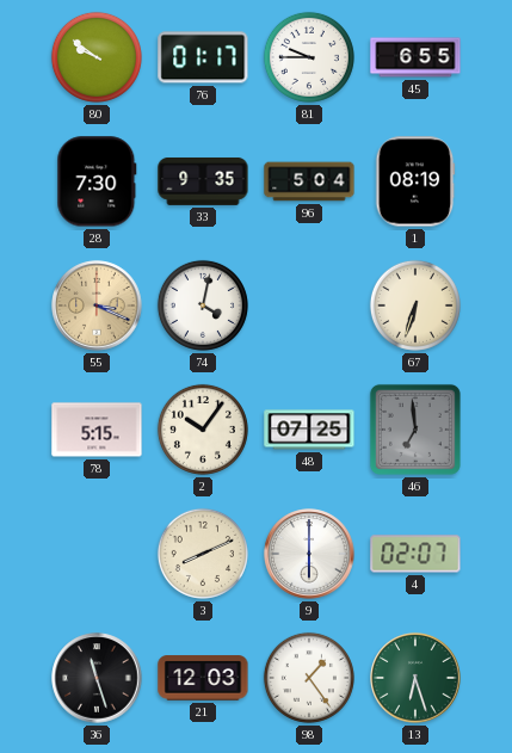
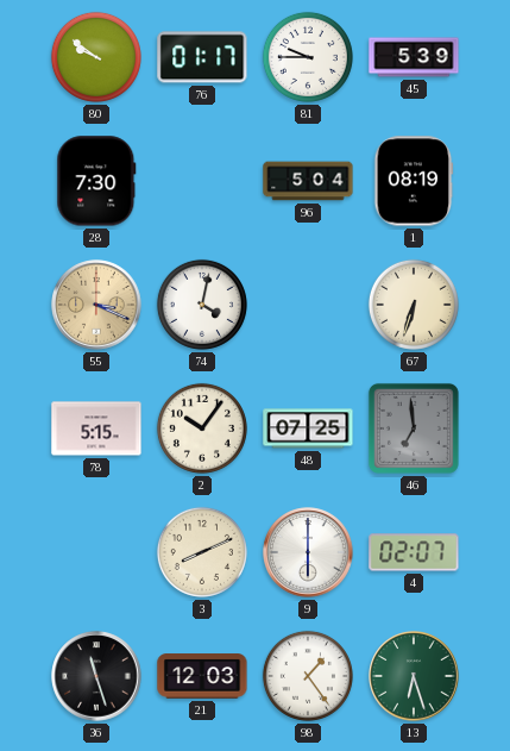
45: 6:55 -> 5:39
33: 9:35 -> none
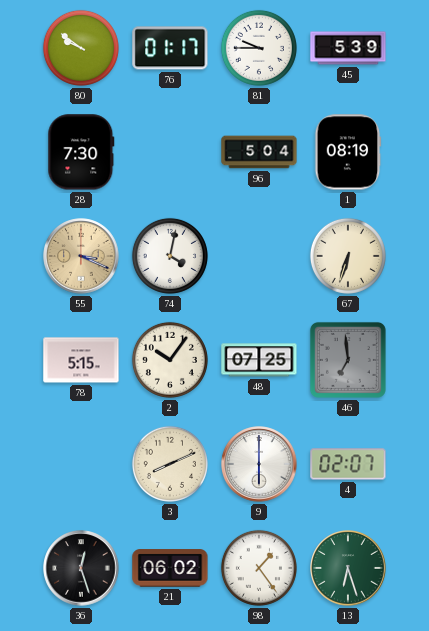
36: 11:27 -> 12:27
21: 12:03 -> 06:02
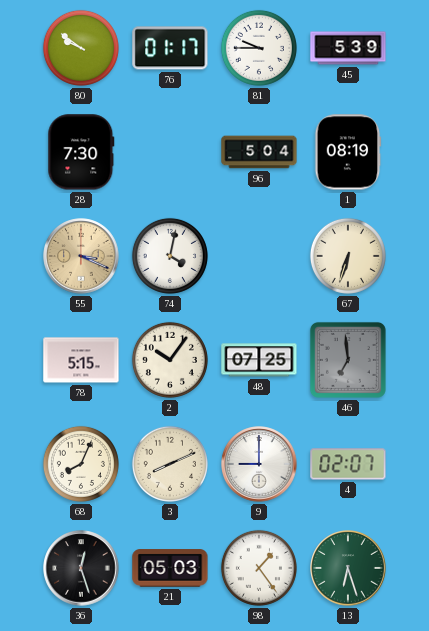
68: none -> 8:04
9: 6:00 -> 9:00
21: 06:02 -> 05:03
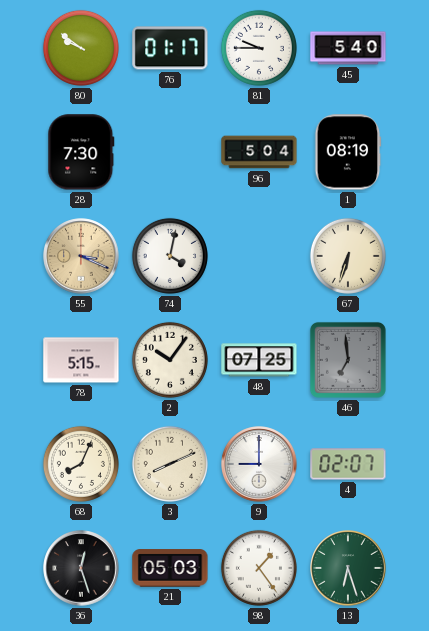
45: 5:39 -> 5:40
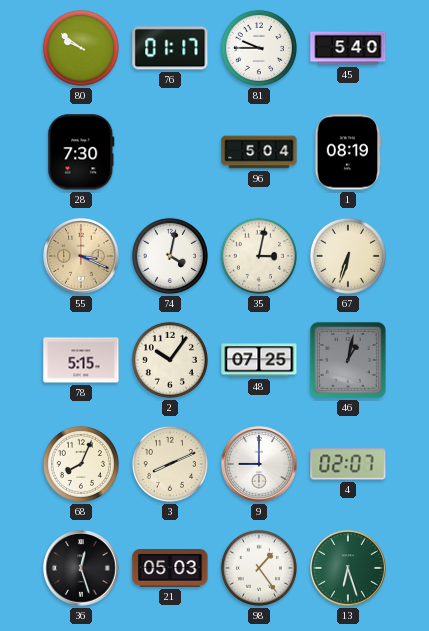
35: none -> 3:02
46: 6:59 -> 1:02
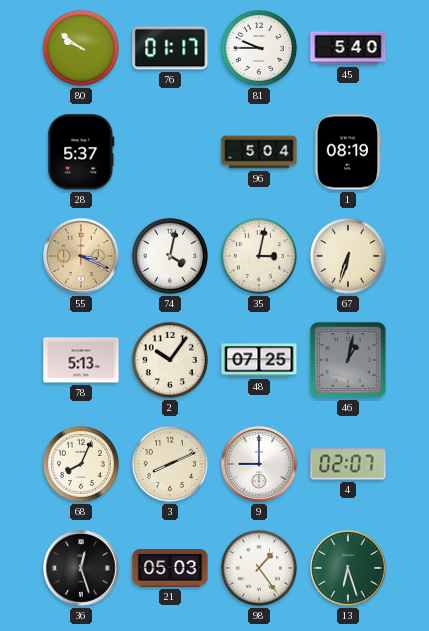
28: 7:30 -> 5:37
78: 5:15 -> 5:13
